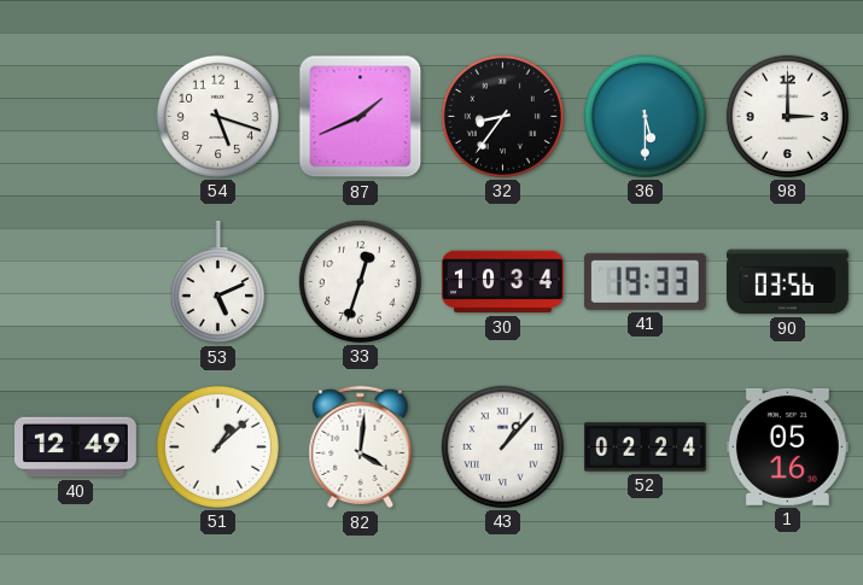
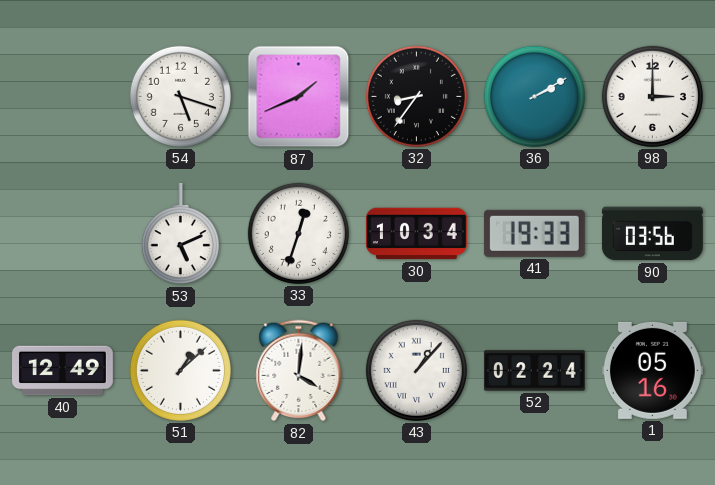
36: 5:30 -> 2:10
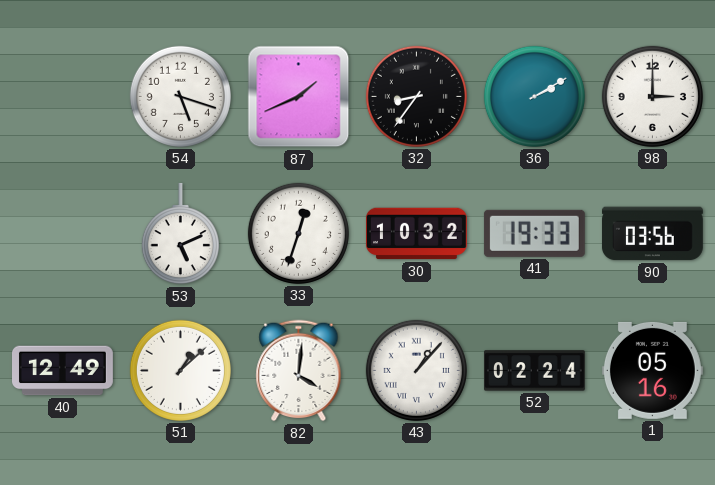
30: 10:34 -> 10:32
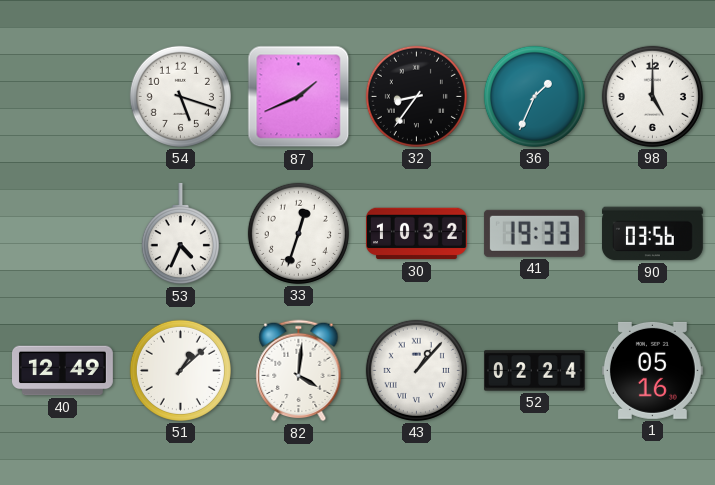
36: 2:10 -> 1:34
98: 3:00 -> 5:00
53: 5:11 -> 4:34
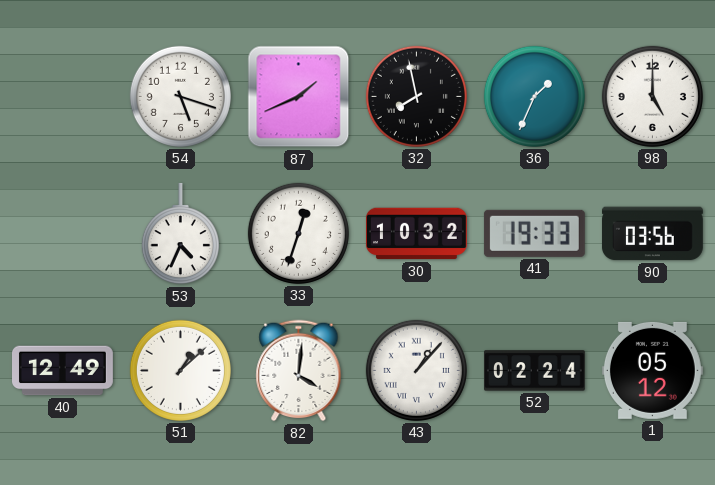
32: 8:36 -> 7:58
1: 05:16 -> 05:12
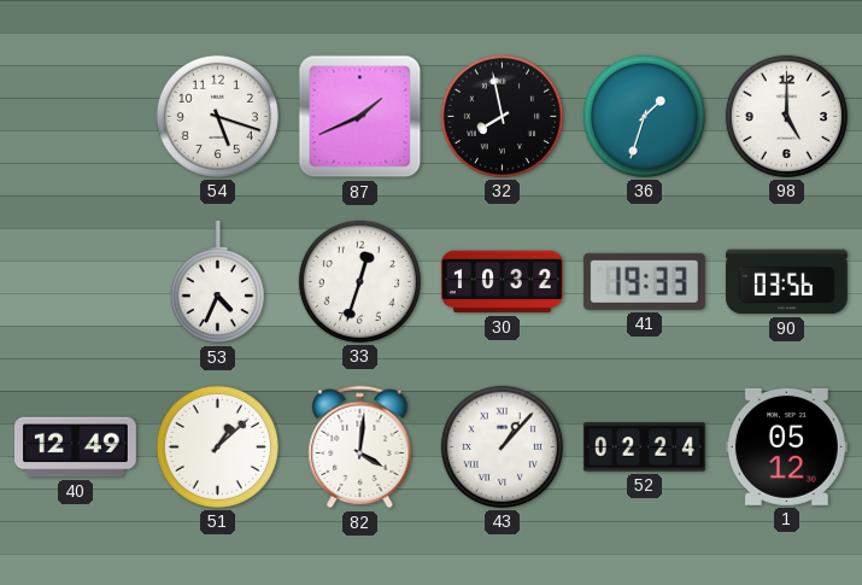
36: 1:34 -> 1:33
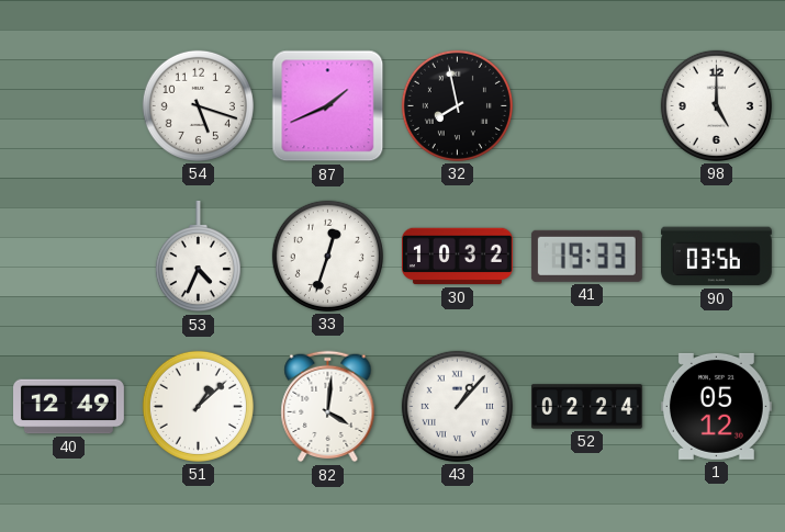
36: 1:33 -> none
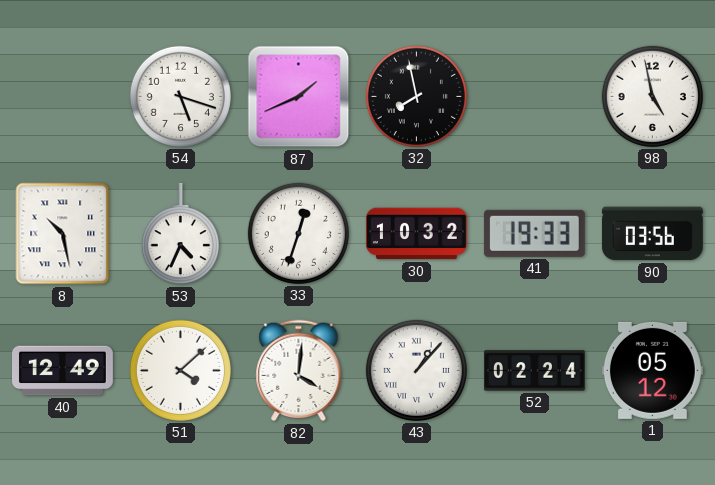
98: 5:00 -> 4:58
8: none -> 10:28
51: 1:08 -> 4:08
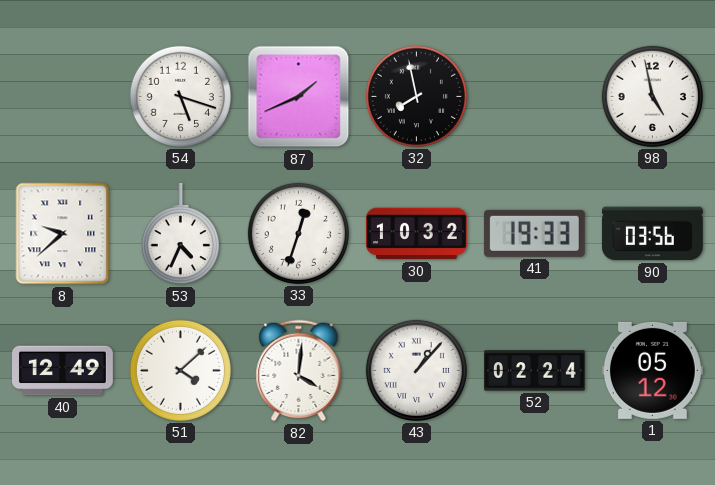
8: 10:28 -> 9:38
